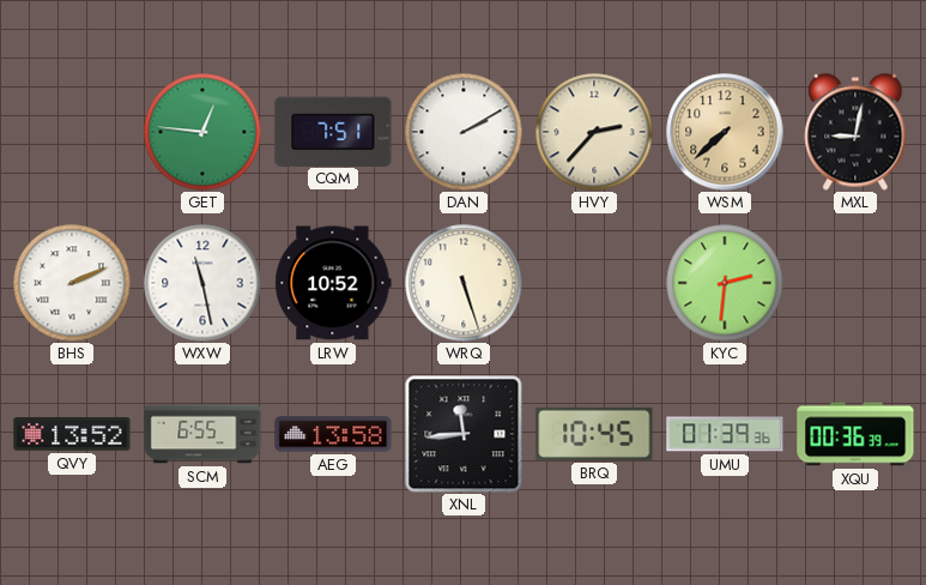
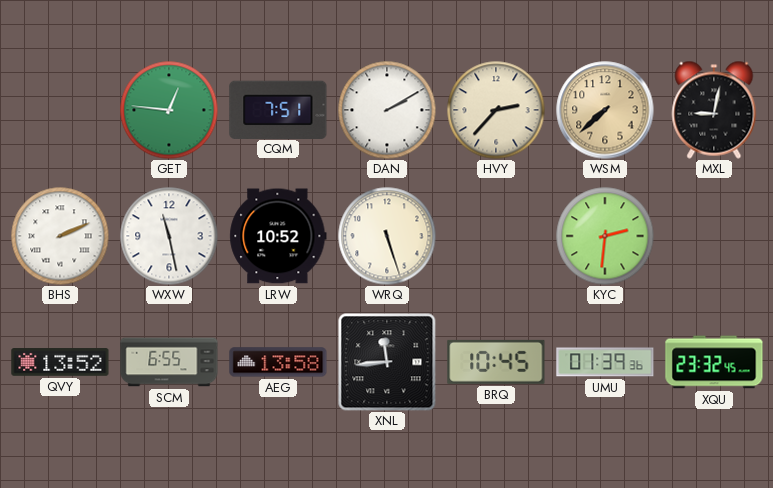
XQU: 00:36 -> 23:32
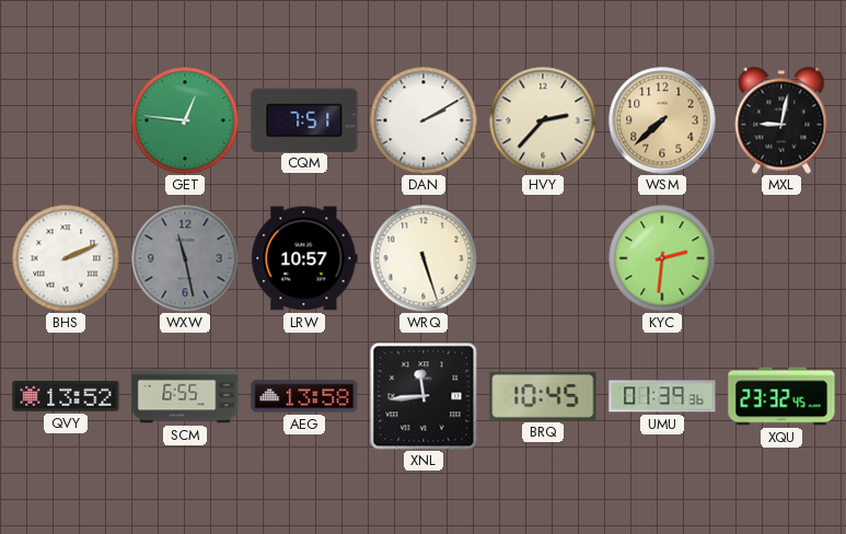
WXW dial: white -> grey
LRW: 10:52 -> 10:57
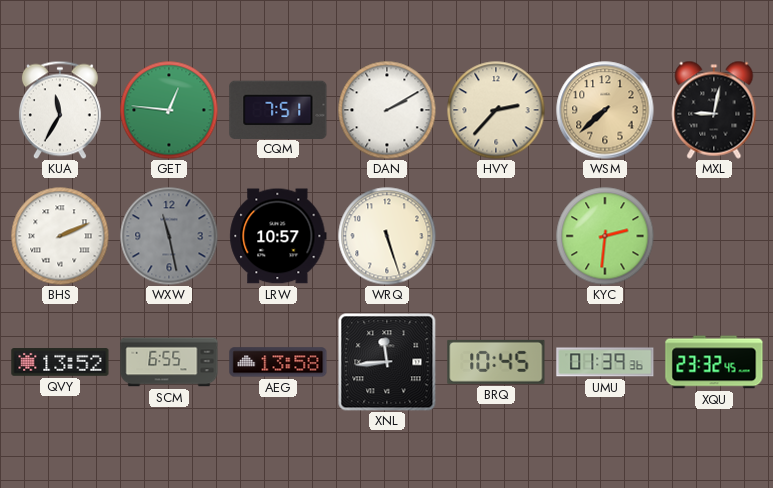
KUA: none -> 11:35
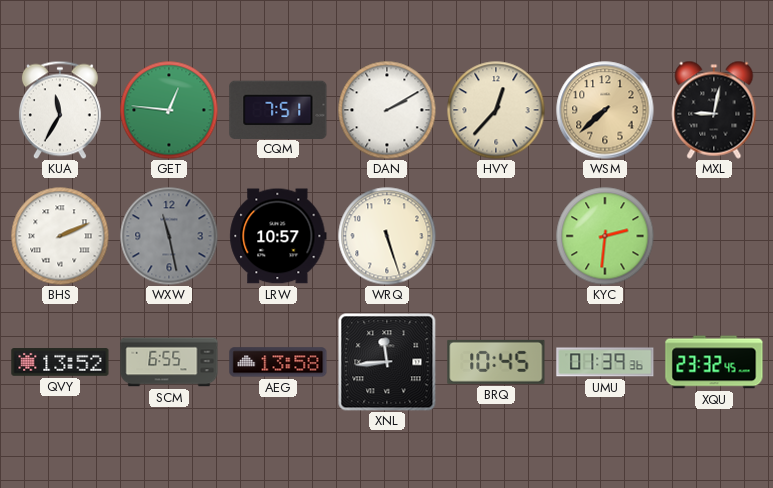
HVY: 2:37 -> 12:37
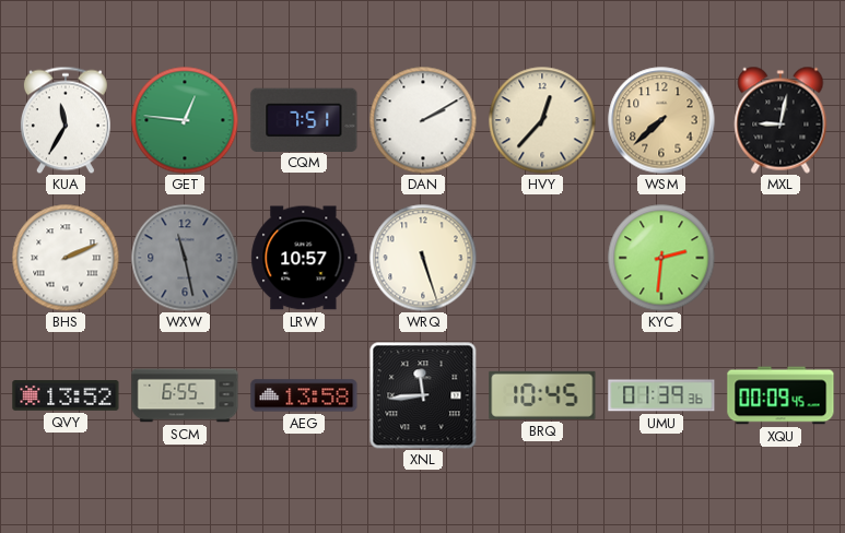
XQU: 23:32 -> 00:09
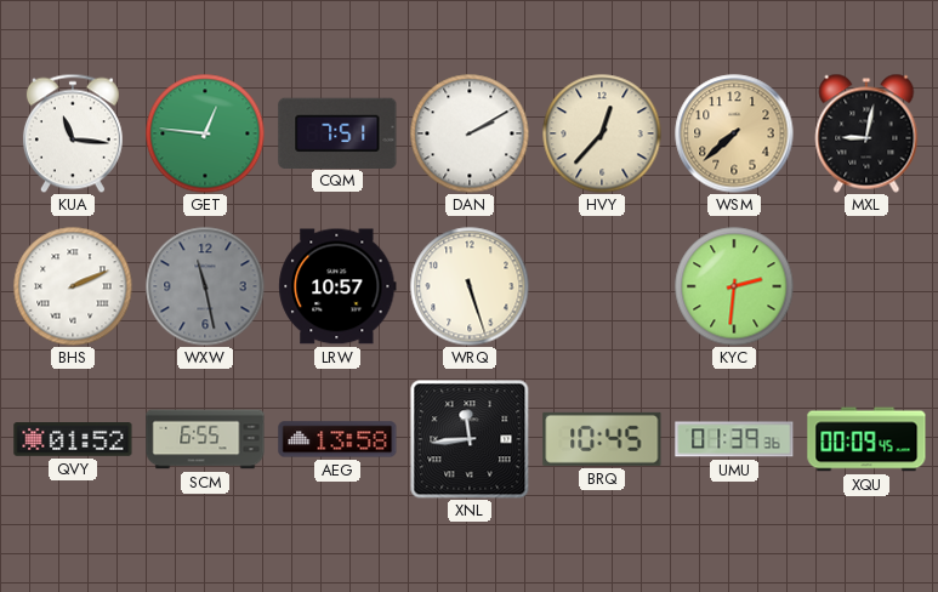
KUA: 11:35 -> 11:16
QVY: 13:52 -> 01:52
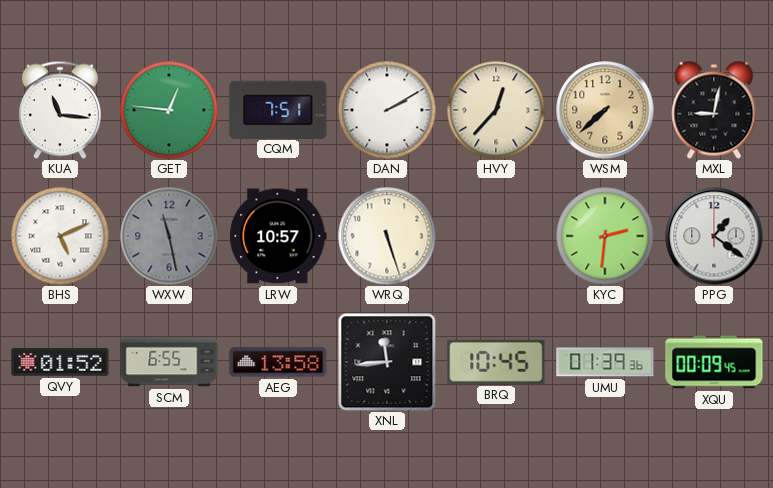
BHS: 2:11 -> 5:11
PPG: none -> 1:21
